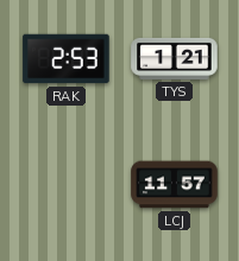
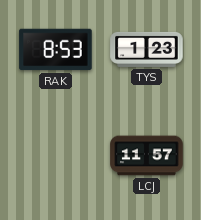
RAK: 2:53 -> 8:53
TYS: 1:21 -> 1:23
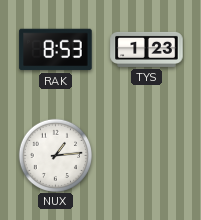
NUX: none -> 1:14
LCJ: 11:57 -> none
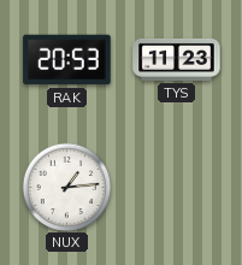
RAK: 8:53 -> 20:53
TYS: 1:23 -> 11:23
